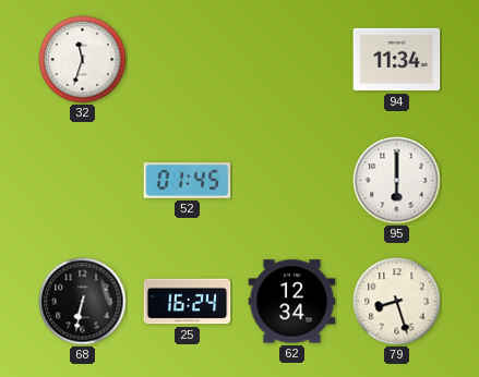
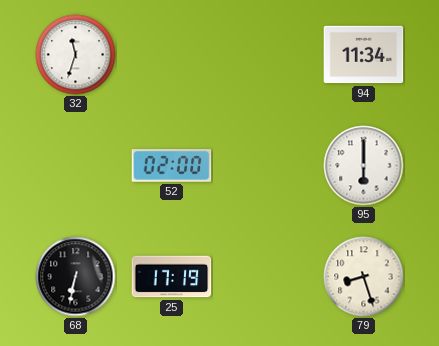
52: 01:45 -> 02:00
25: 16:24 -> 17:19
62: 12:34 -> none
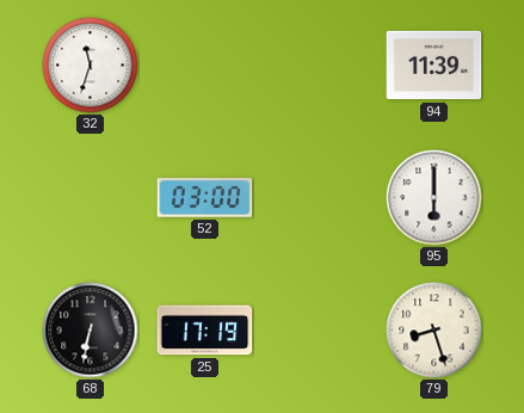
94: 11:34 -> 11:39
52: 02:00 -> 03:00
